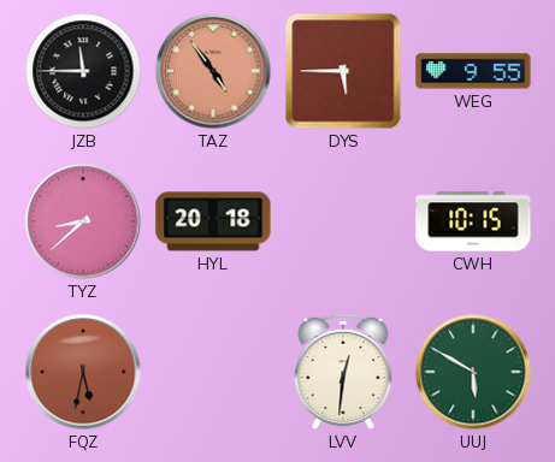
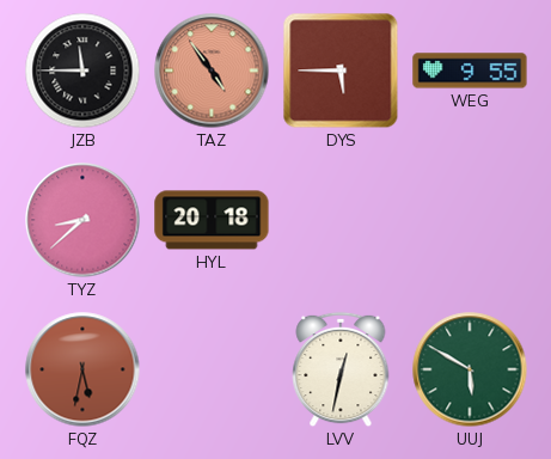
CWH: 10:15 -> none
LVV: 12:31 -> 12:32
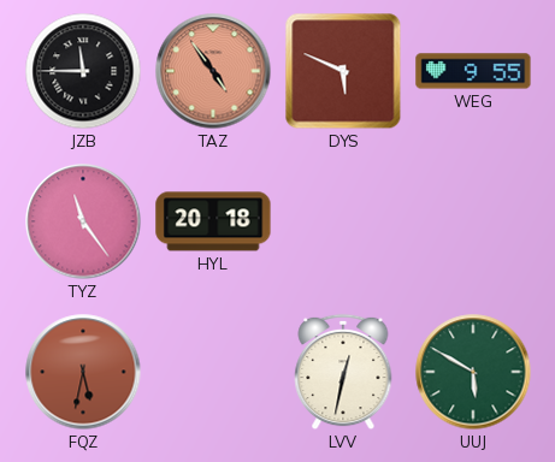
DYS: 5:45 -> 5:49
TYZ: 8:38 -> 11:24
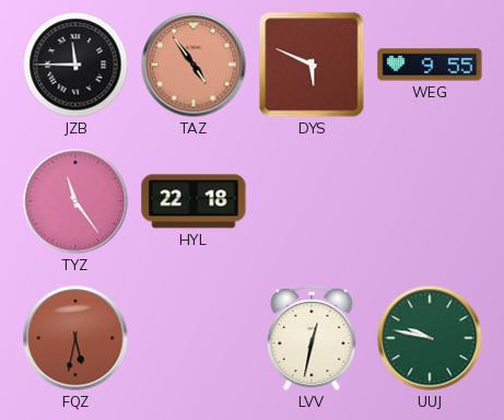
HYL: 20:18 -> 22:18
UUJ: 5:50 -> 9:47
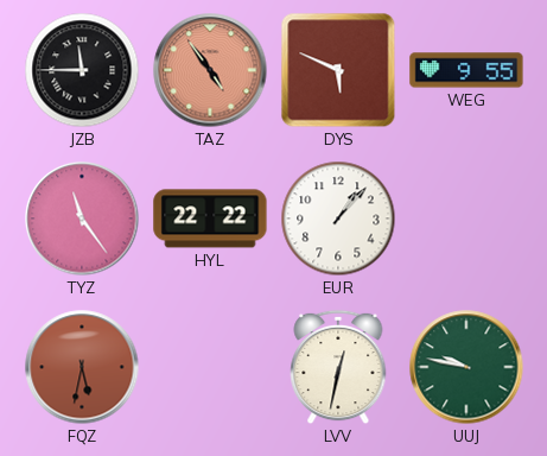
HYL: 22:18 -> 22:22
EUR: none -> 1:07
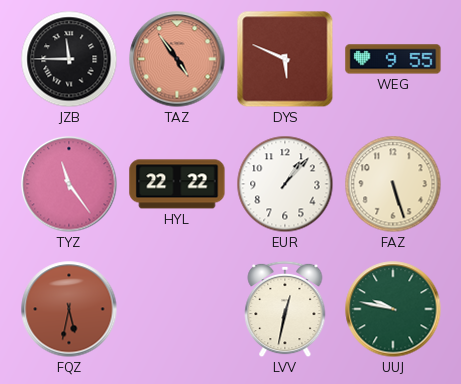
FAZ: none -> 5:27
